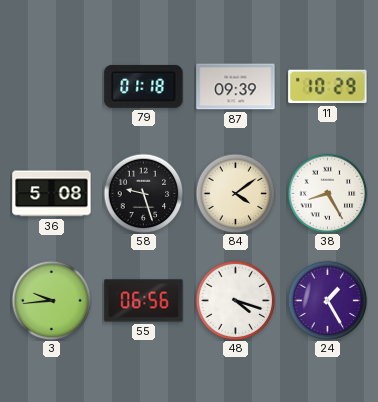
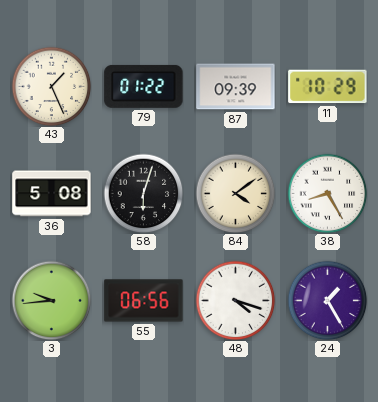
43: none -> 1:26
79: 01:18 -> 01:22
58: 9:27 -> 6:03
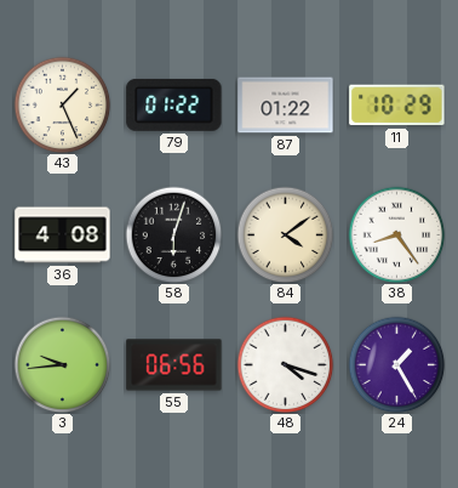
87: 09:39 -> 01:22
36: 5:08 -> 4:08
38: 8:25 -> 8:24
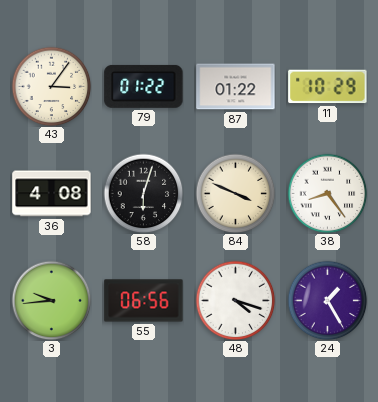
43: 1:26 -> 3:06
84: 4:09 -> 3:49
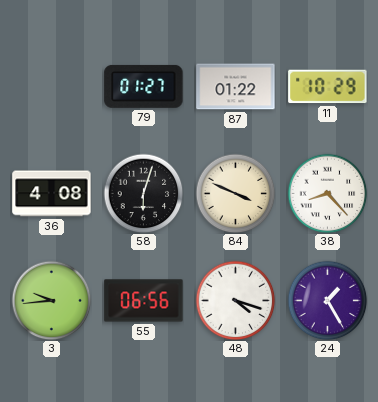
43: 3:06 -> none
79: 01:22 -> 01:27
38: 8:24 -> 8:23
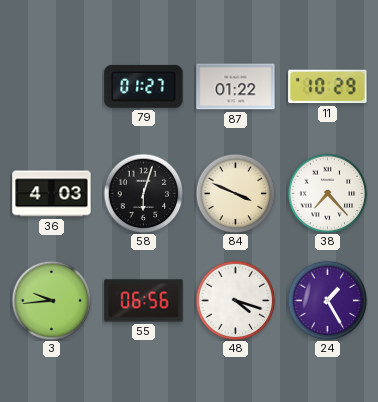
36: 4:08 -> 4:03
38: 8:23 -> 7:23
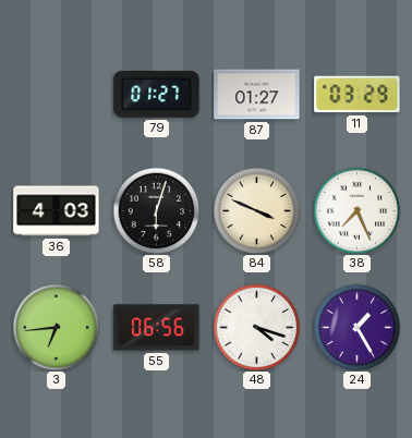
87: 01:22 -> 01:27
11: 10:29 -> 03:29
38: 7:23 -> 7:26
3: 9:44 -> 6:44
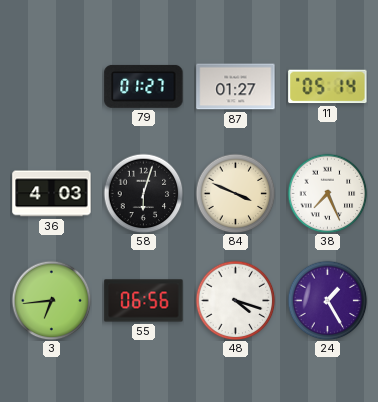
11: 03:29 -> 05:14
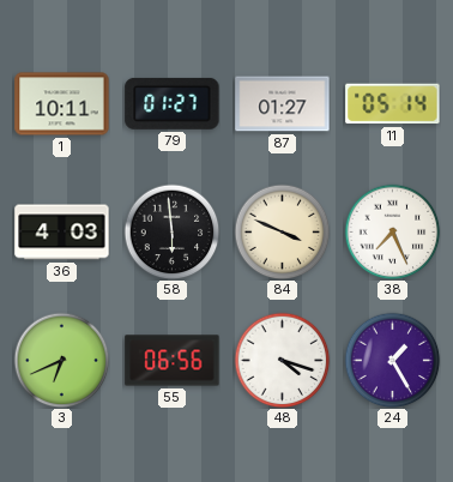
1: none -> 10:11
58: 6:03 -> 5:59
3: 6:44 -> 6:41
